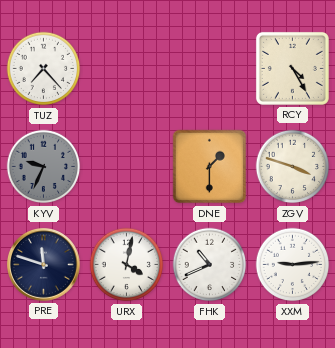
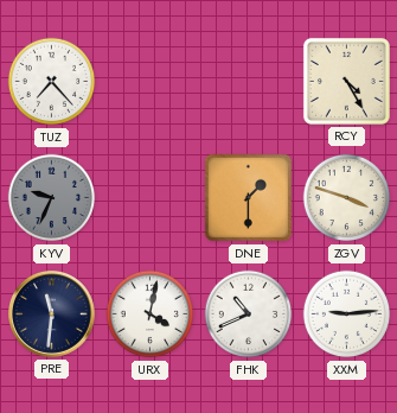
PRE: 11:48 -> 11:31
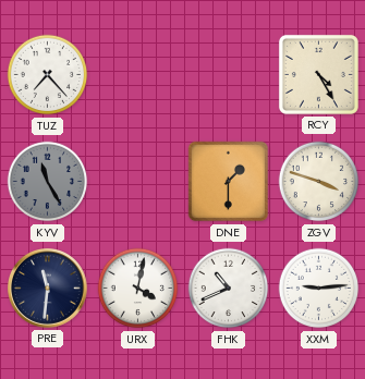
KYV: 9:34 -> 11:25
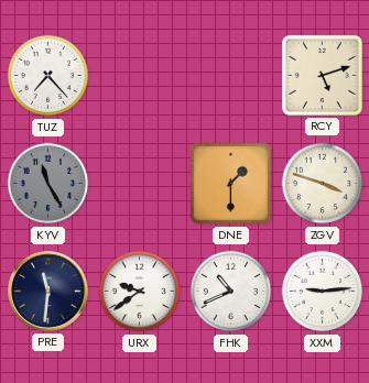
RCY: 4:25 -> 5:12
URX: 4:02 -> 9:39
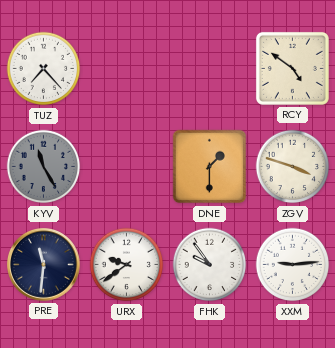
RCY: 5:12 -> 4:51
FHK: 10:41 -> 9:54
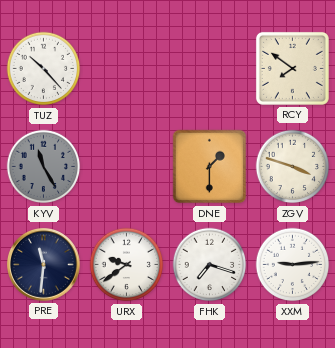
TUZ: 7:23 -> 10:23
RCY: 4:51 -> 7:51
FHK: 9:54 -> 7:18
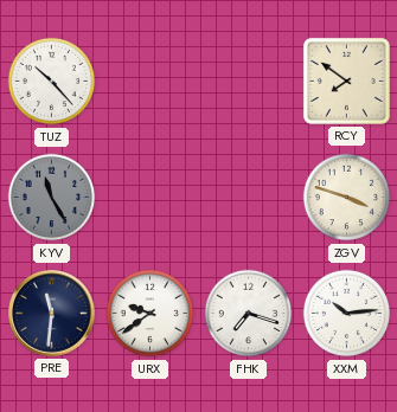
DNE: 1:30 -> none
XXM: 9:14 -> 10:14
